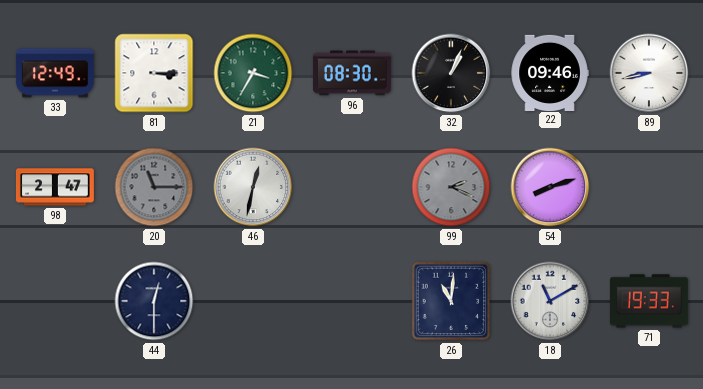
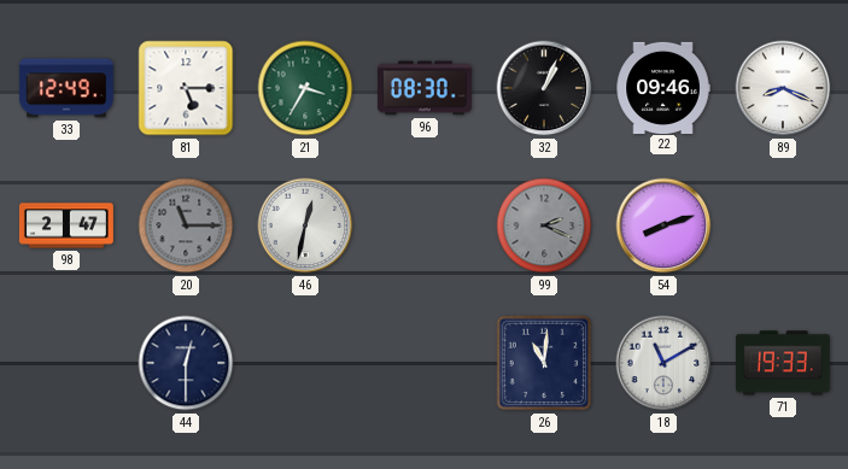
81: 3:15 -> 5:15
89: 8:43 -> 8:19
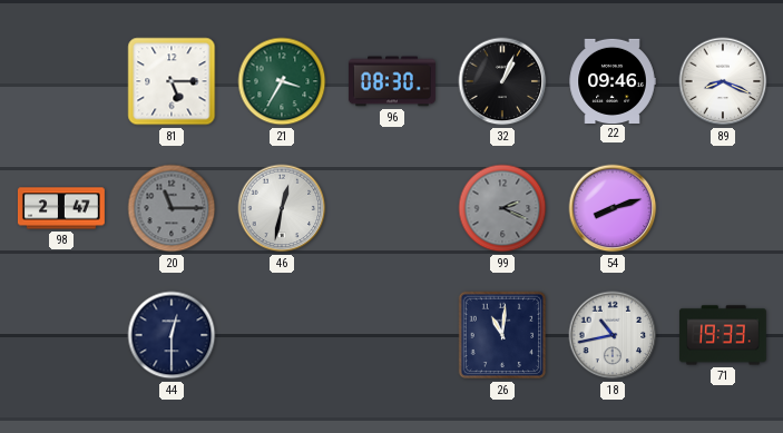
33: 12:49 -> none
18: 11:10 -> 10:43
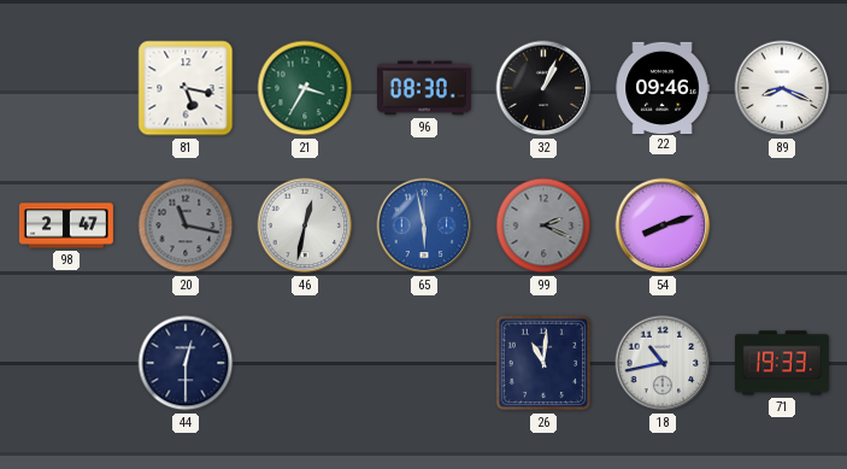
81: 5:15 -> 5:17
20: 11:15 -> 11:17
65: none -> 5:58
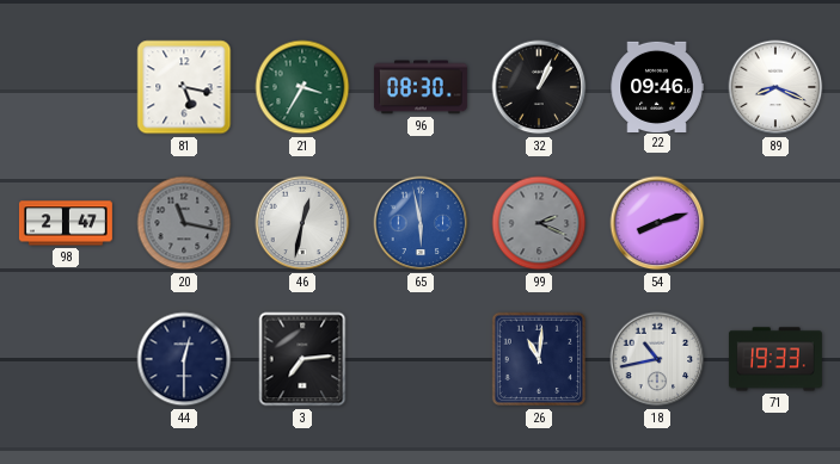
3: none -> 7:14
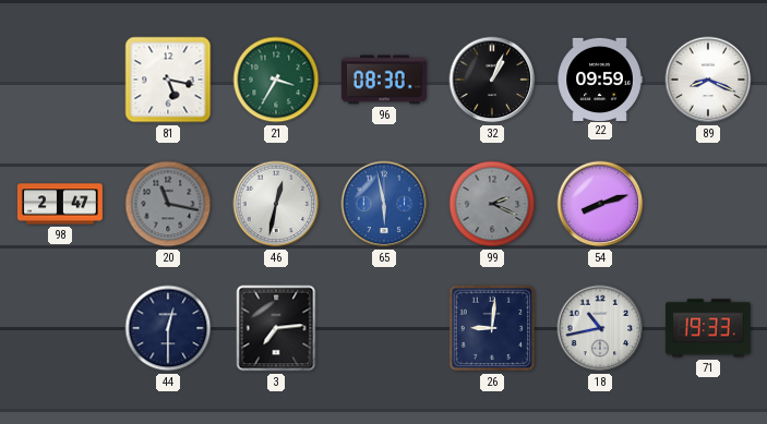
22: 09:46 -> 09:59
26: 11:01 -> 9:01
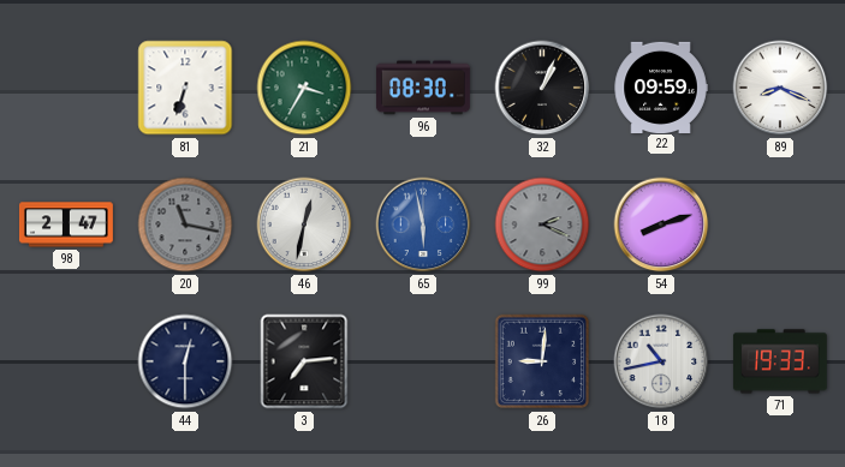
81: 5:17 -> 6:33
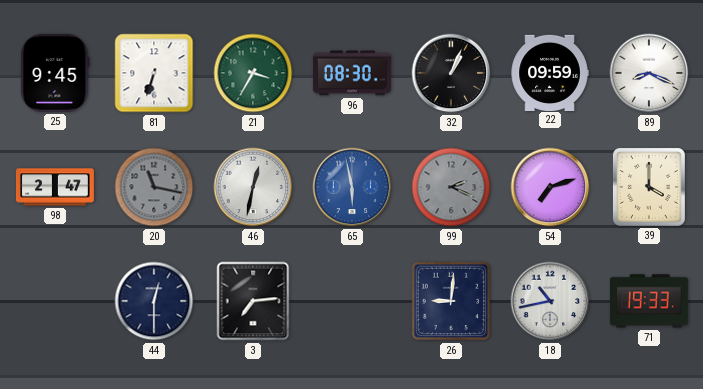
25: none -> 9:45
54: 8:12 -> 7:12
39: none -> 4:00
